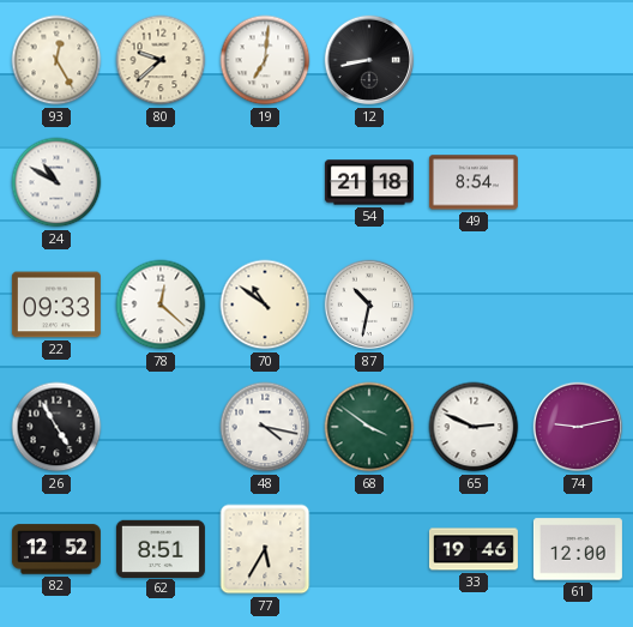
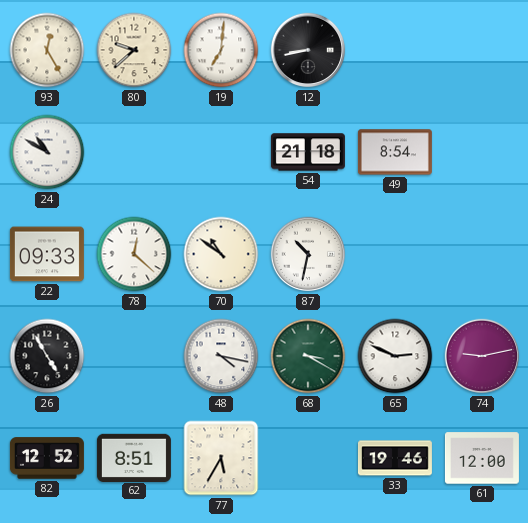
68: 3:51 -> 3:20
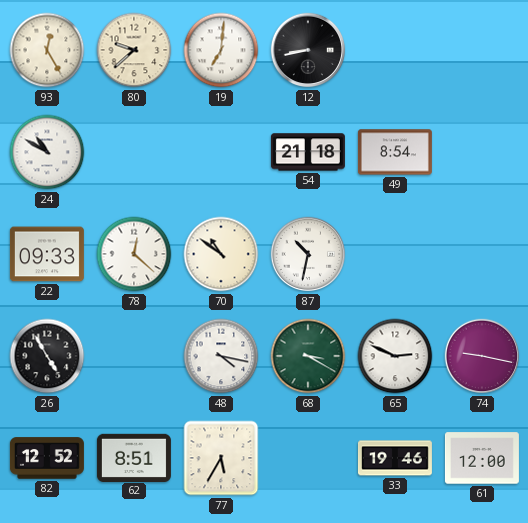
74: 9:13 -> 9:17
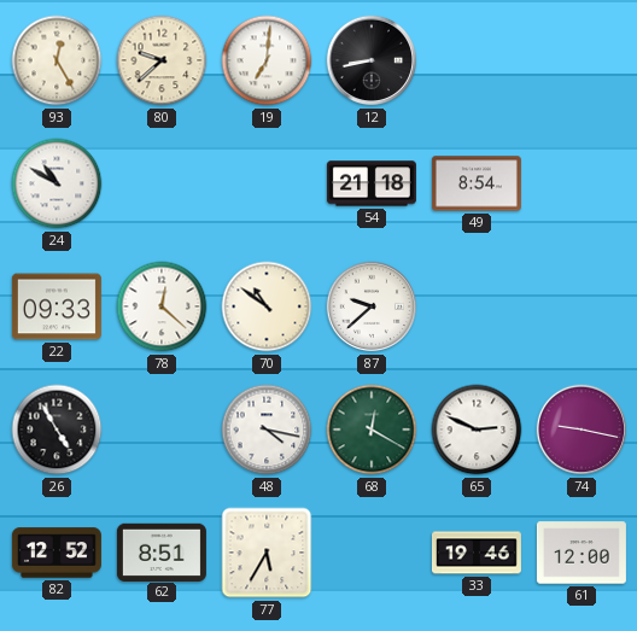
87: 10:32 -> 9:38
68: 3:20 -> 12:20
